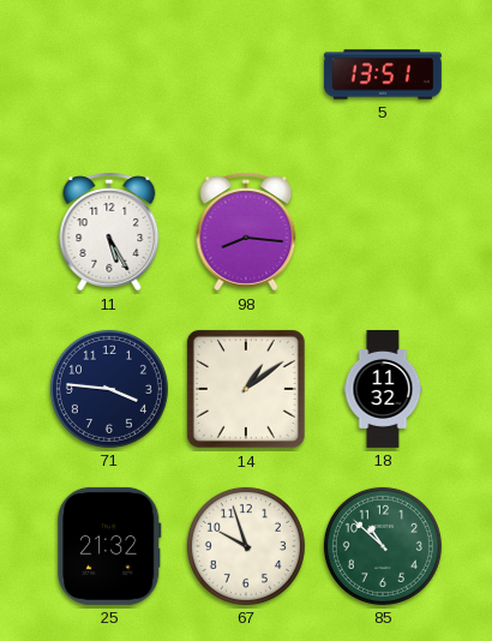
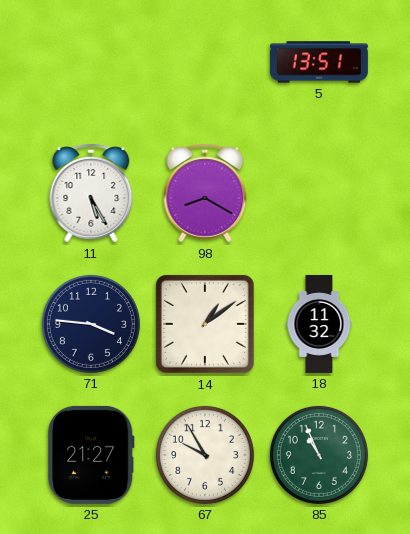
98: 8:16 -> 8:20
25: 21:32 -> 21:27
67: 9:57 -> 9:55
85: 10:52 -> 10:56
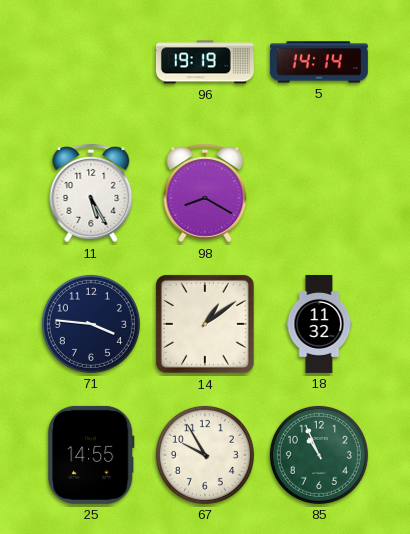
96: none -> 19:19
5: 13:51 -> 14:14
25: 21:27 -> 14:55
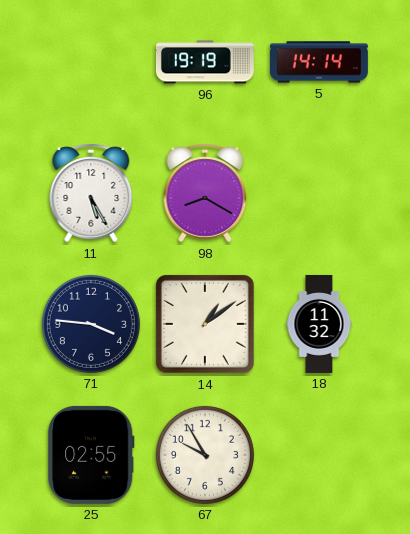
25: 14:55 -> 02:55
85: 10:56 -> none
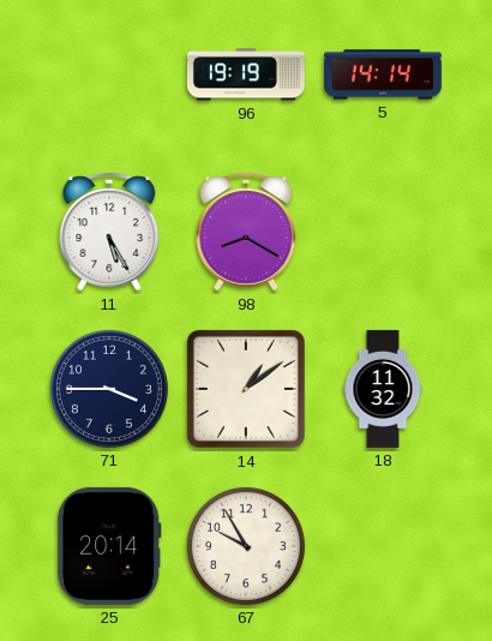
71: 3:46 -> 3:45
25: 02:55 -> 20:14
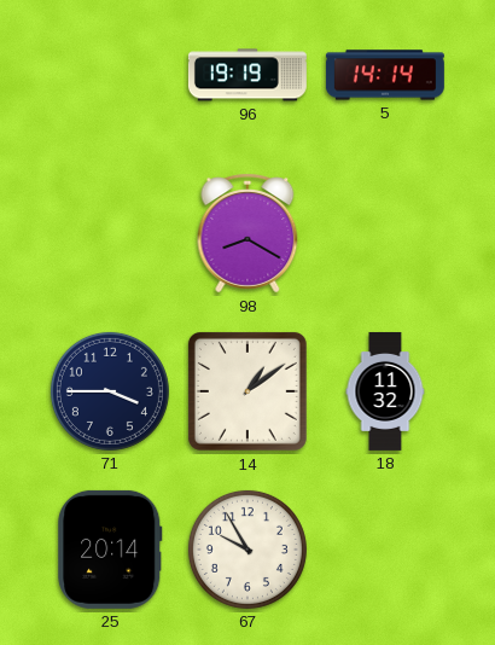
11: 5:25 -> none
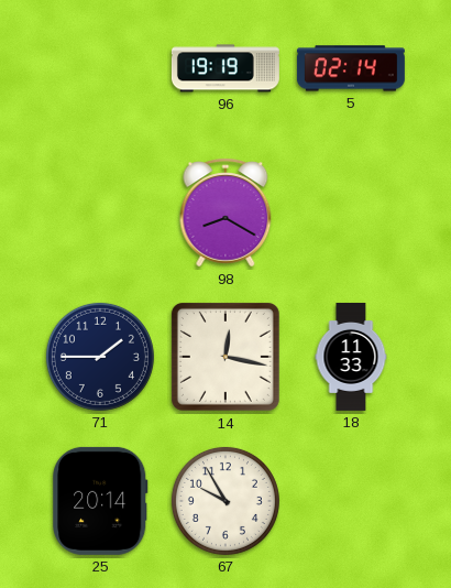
5: 14:14 -> 02:14
71: 3:45 -> 1:45
14: 1:09 -> 12:17
18: 11:32 -> 11:33
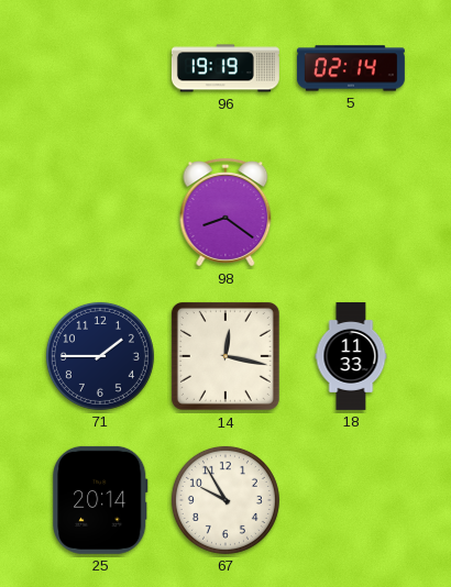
98: 8:20 -> 8:21
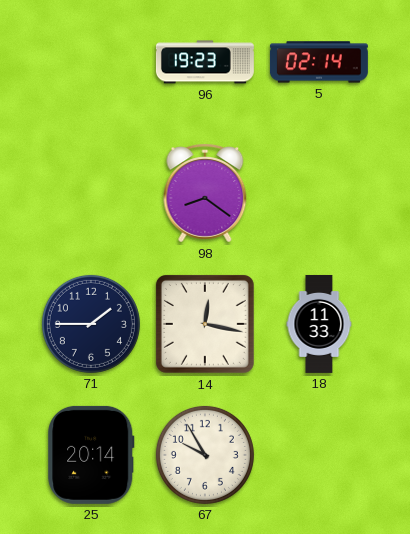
96: 19:19 -> 19:23
